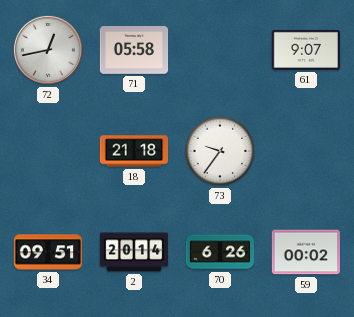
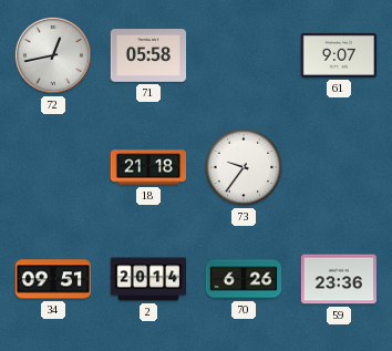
59: 00:02 -> 23:36
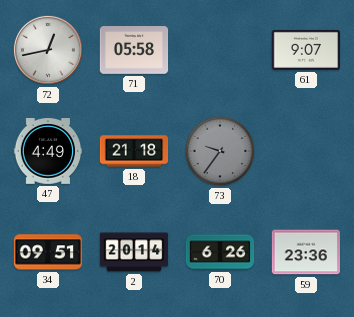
47: none -> 4:49
73 dial: white -> grey
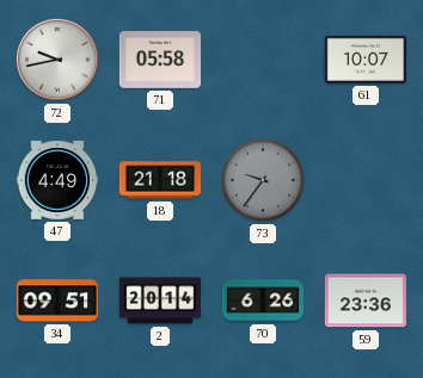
72: 12:43 -> 9:43
61: 9:07 -> 10:07
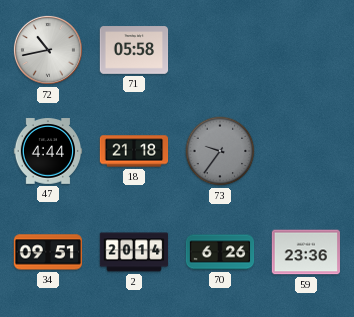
72: 9:43 -> 10:43
61: 10:07 -> none
47: 4:49 -> 4:44
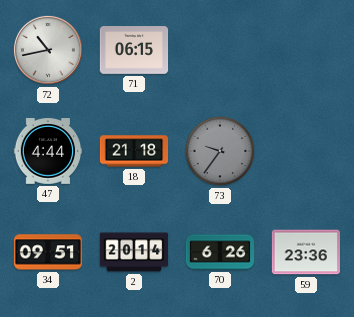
71: 05:58 -> 06:15
